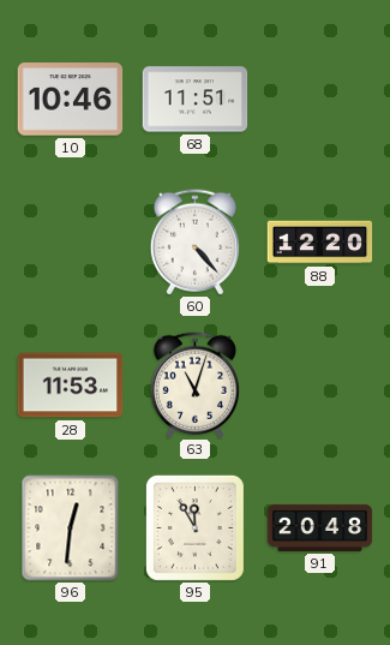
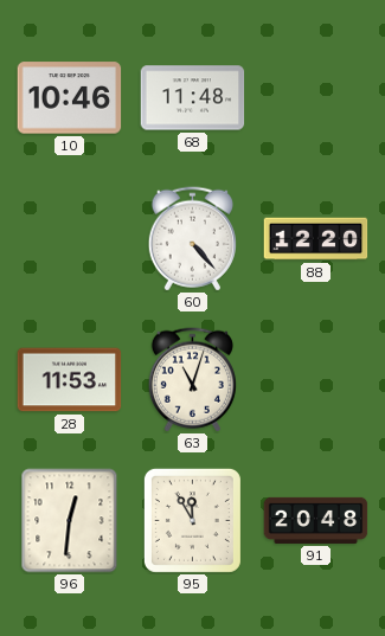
68: 11:51 -> 11:48
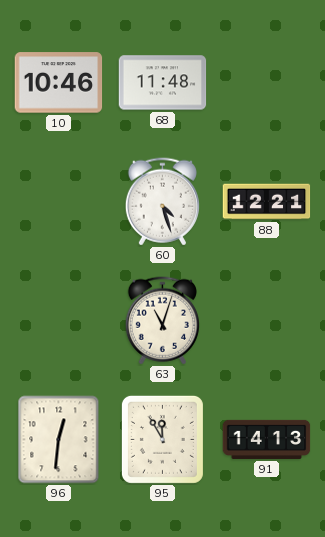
60: 4:23 -> 4:27
88: 12:20 -> 12:21
28: 11:53 -> none
91: 20:48 -> 14:13
